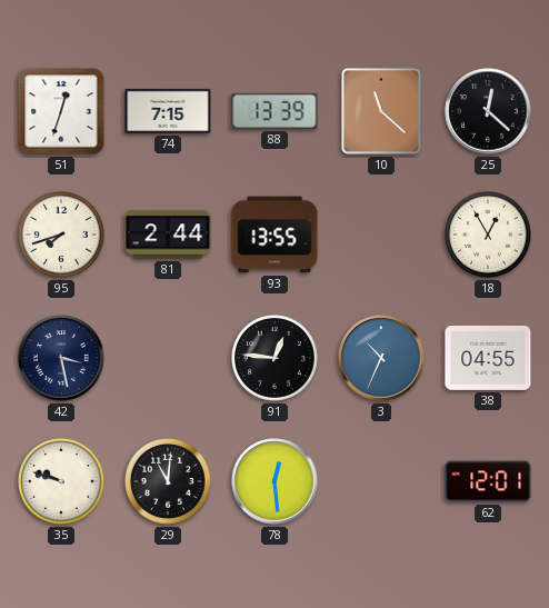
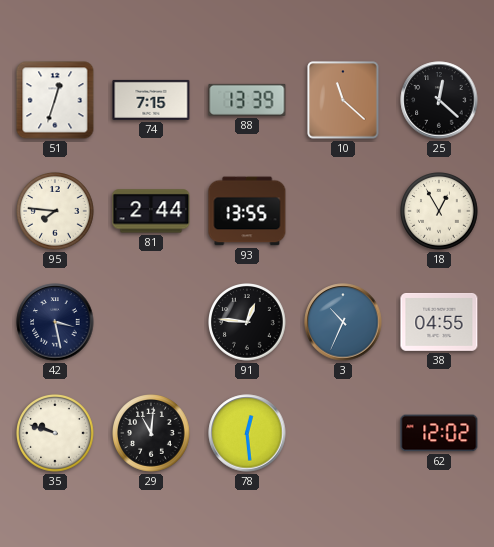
95: 7:42 -> 7:46
62: 12:01 -> 12:02
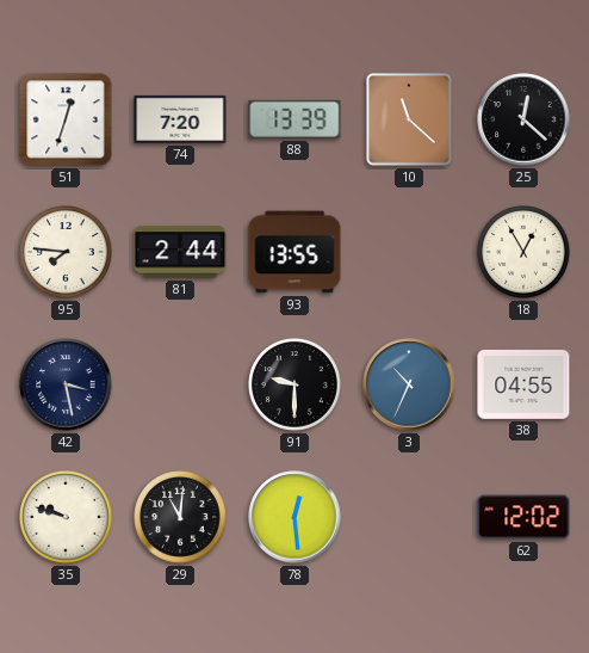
74: 7:15 -> 7:20
91: 12:46 -> 9:30
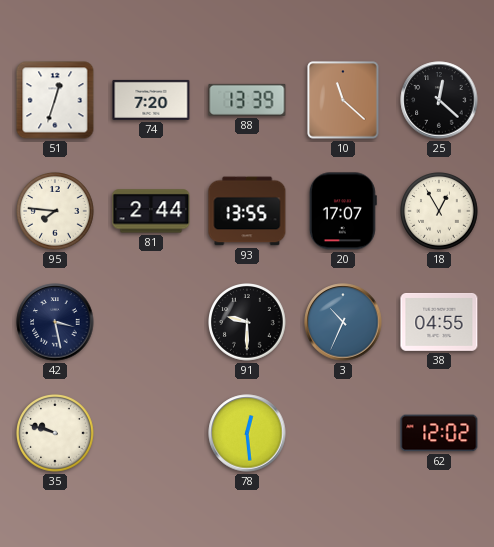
20: none -> 17:07
29: 11:01 -> none
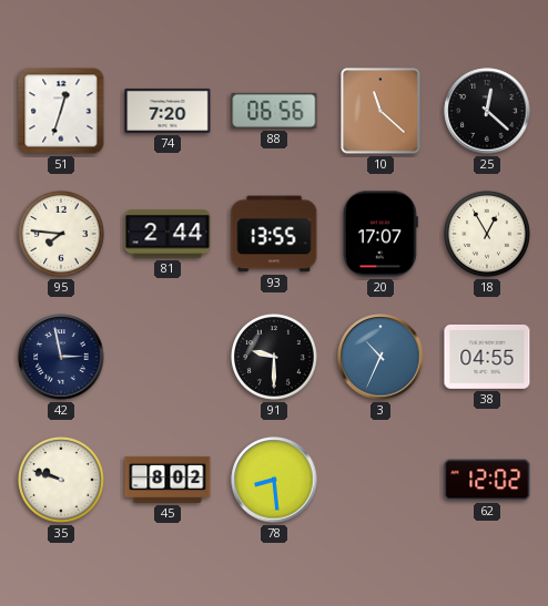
88: 13:39 -> 06:56
42: 3:28 -> 2:58
45: none -> 8:02
78: 12:29 -> 8:29
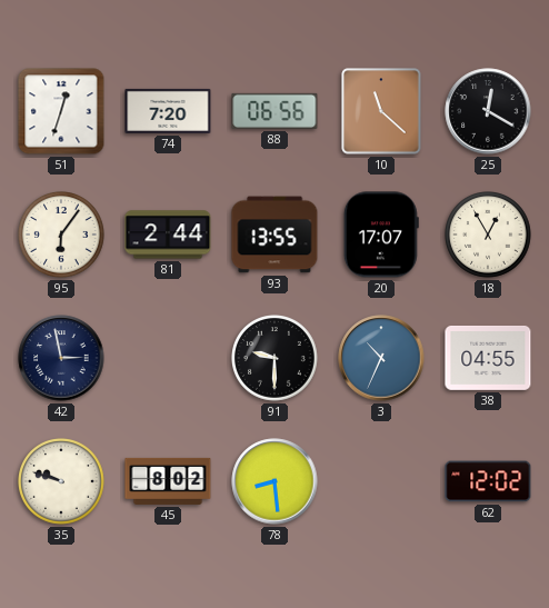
25: 12:22 -> 12:20
95: 7:46 -> 6:06
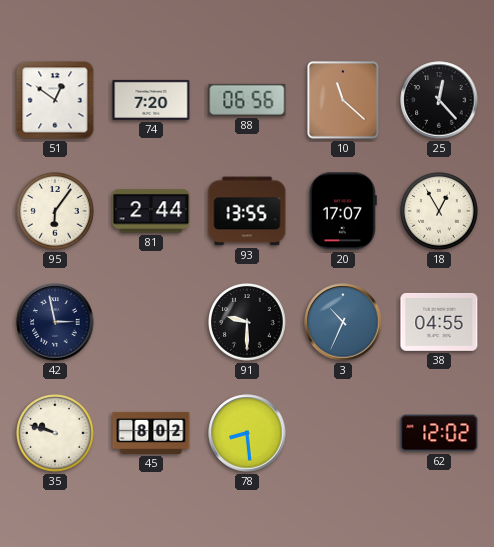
51: 12:33 -> 12:51
25: 12:20 -> 12:23
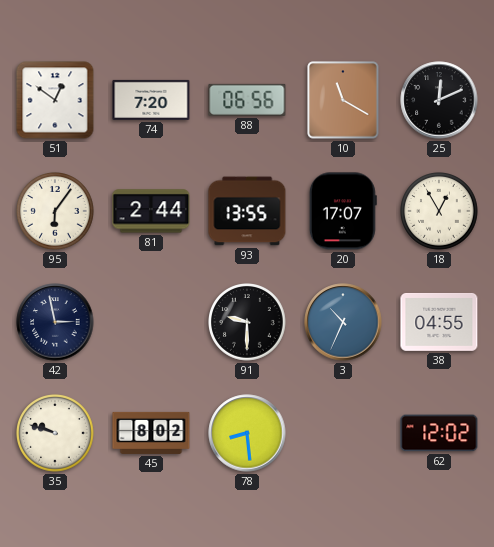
10: 11:22 -> 11:20
25: 12:23 -> 12:11
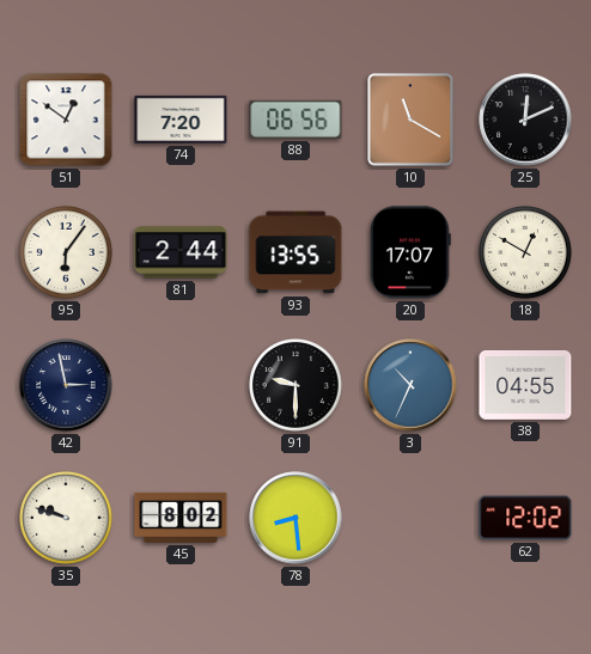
18: 12:55 -> 12:50
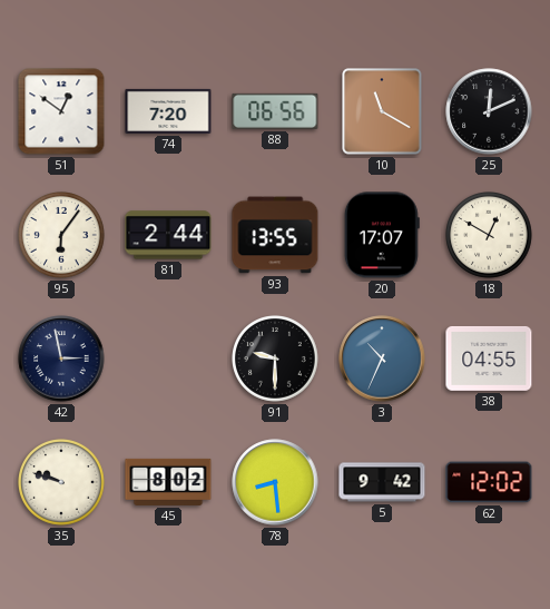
5: none -> 9:42
